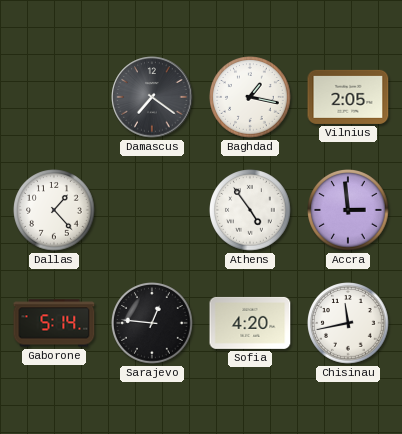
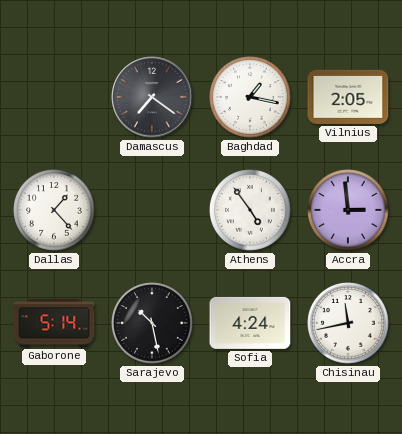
Sarajevo: 12:46 -> 10:28
Sofia: 4:20 -> 4:24
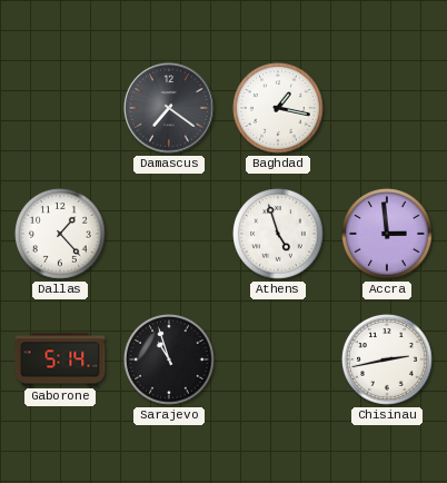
Vilnius: 2:05 -> none
Athens: 4:54 -> 4:57
Sarajevo: 10:28 -> 10:57
Sofia: 4:24 -> none
Chisinau: 11:43 -> 2:43
